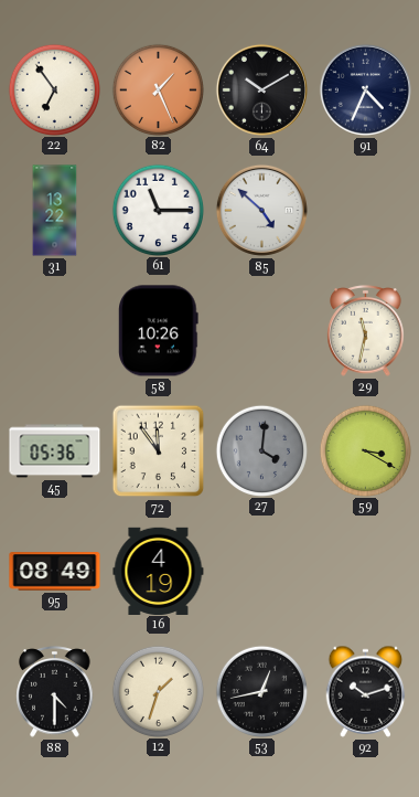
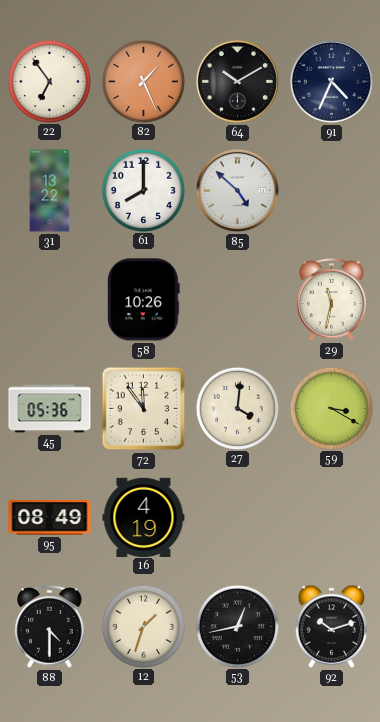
61: 11:15 -> 8:00
27 dial: grey -> cream
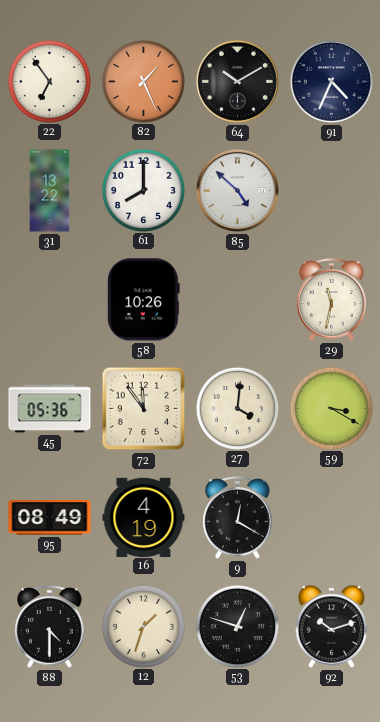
9: none -> 12:20
53: 12:43 -> 12:48
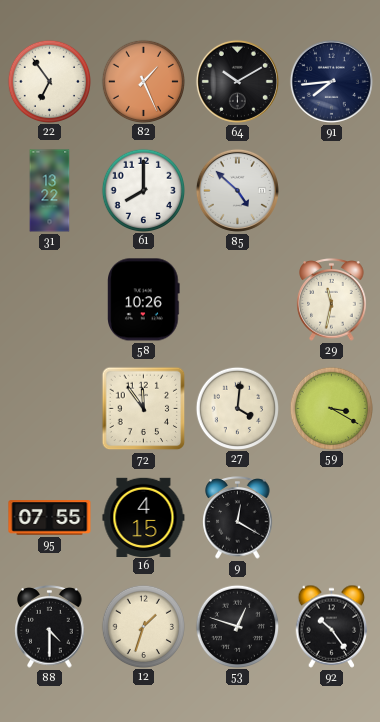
91: 4:34 -> 7:44
45: 05:36 -> none
95: 08:49 -> 07:55
16: 4:19 -> 4:15
92: 10:12 -> 10:24
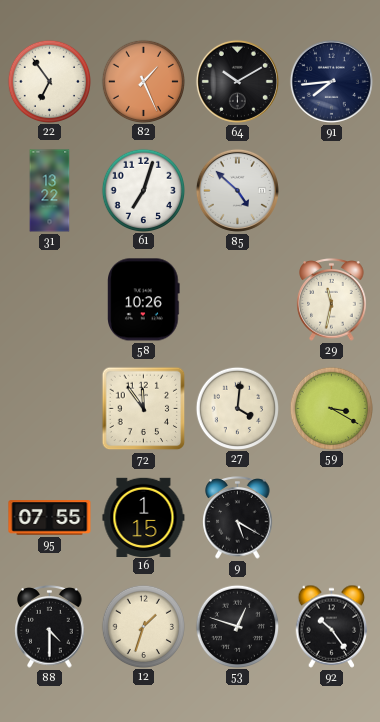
61: 8:00 -> 7:03
16: 4:15 -> 1:15
9: 12:20 -> 5:20
